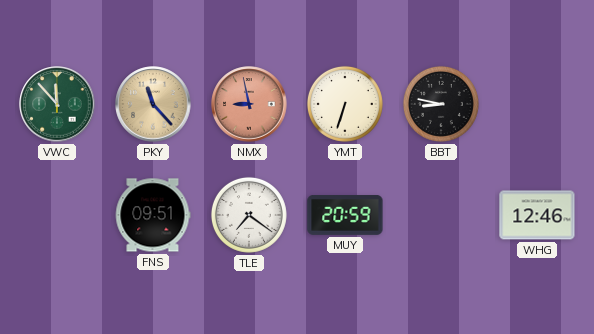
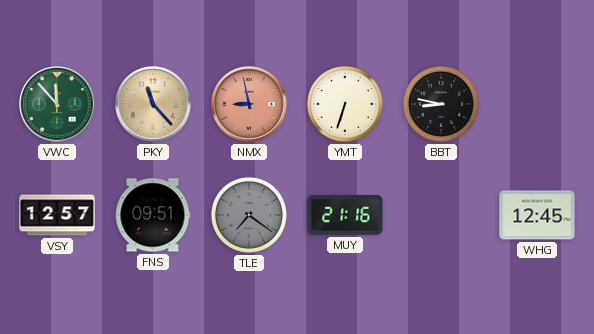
VSY: none -> 12:57
TLE dial: white -> grey
MUY: 20:59 -> 21:16
WHG: 12:46 -> 12:45
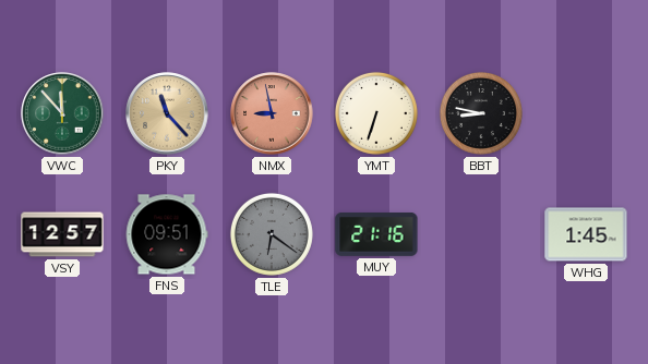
TLE: 7:21 -> 6:21
WHG: 12:45 -> 1:45
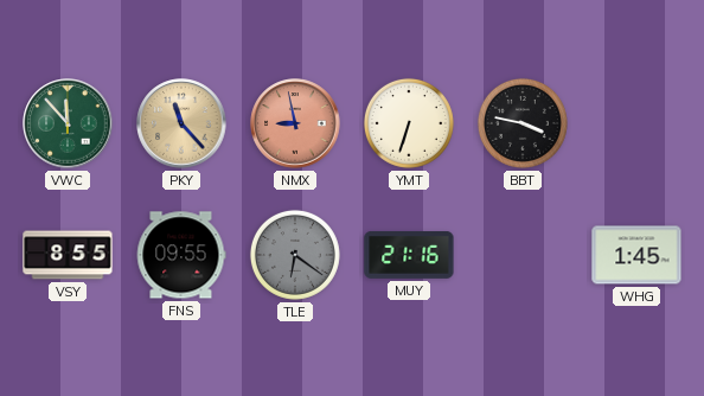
BBT: 8:47 -> 3:47
VSY: 12:57 -> 8:55
FNS: 09:51 -> 09:55
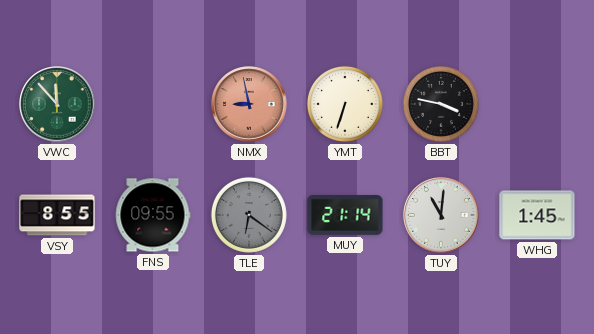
PKY: 11:23 -> none
MUY: 21:16 -> 21:14
TUY: none -> 11:01
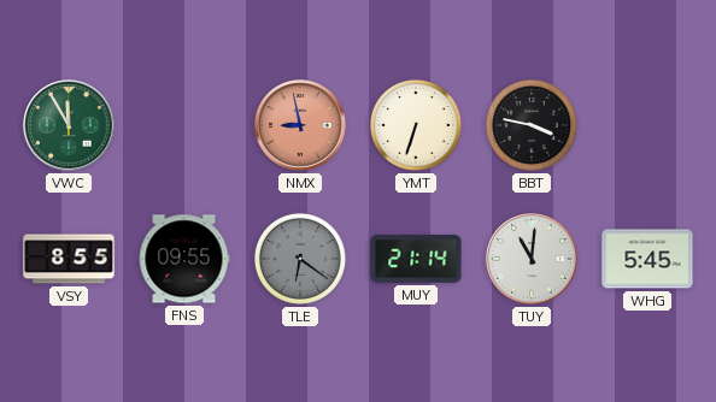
VWC: 11:53 -> 11:55
WHG: 1:45 -> 5:45
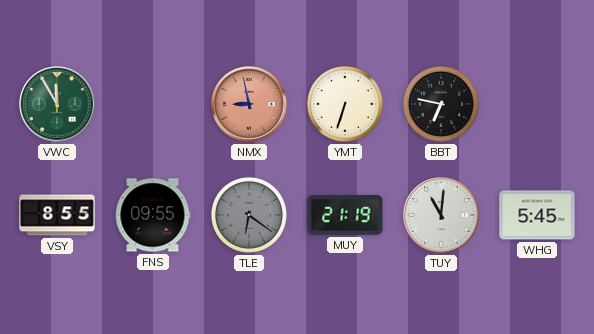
BBT: 3:47 -> 6:47
MUY: 21:14 -> 21:19
